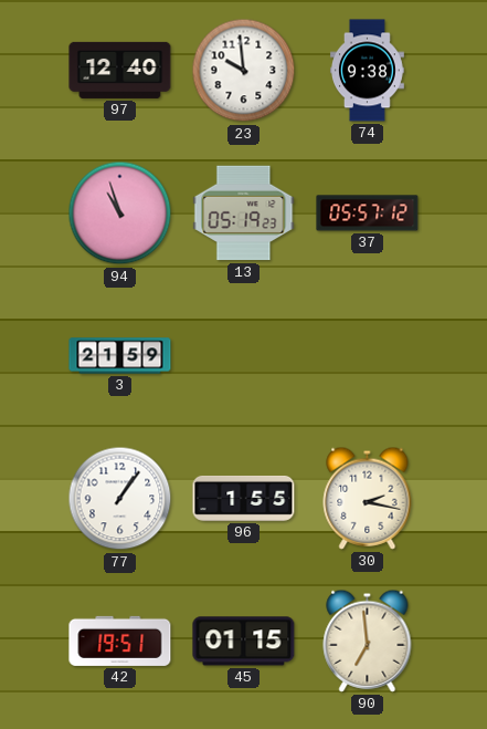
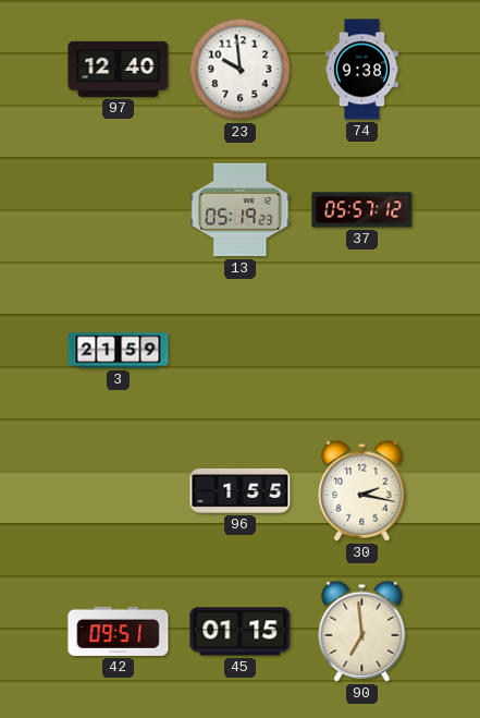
94: 10:57 -> none
77: 1:06 -> none
42: 19:51 -> 09:51
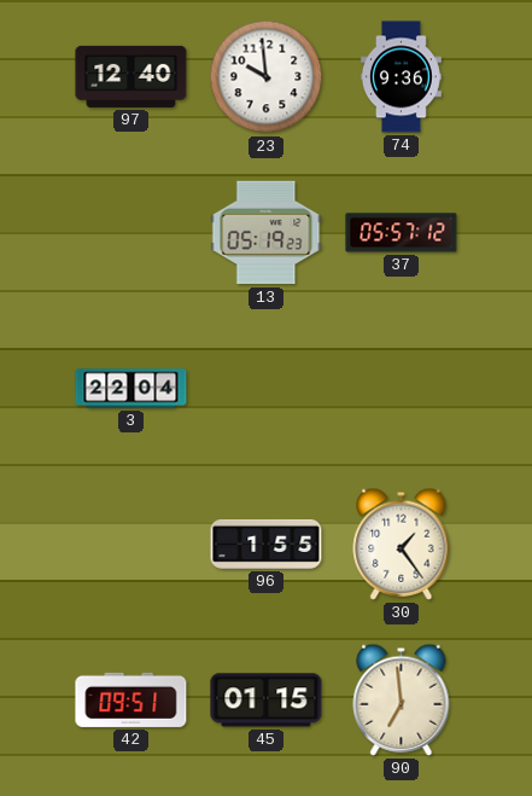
74: 9:38 -> 9:36
3: 21:59 -> 22:04
30: 2:17 -> 1:24
